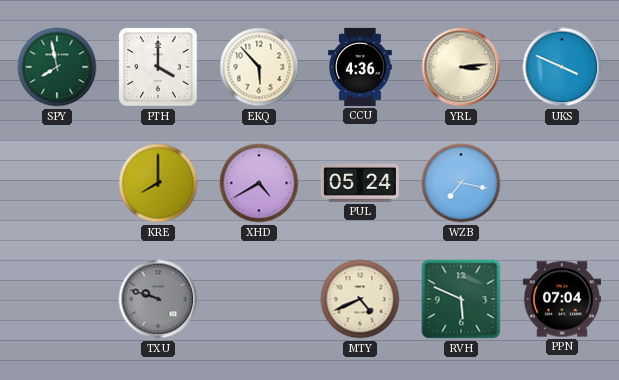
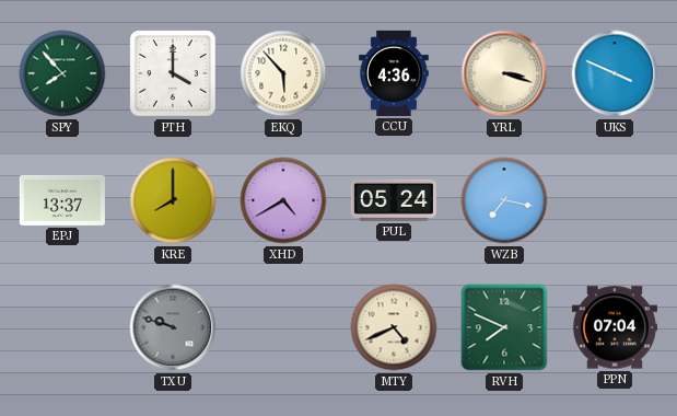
SPY: 7:58 -> 7:53
YRL: 3:14 -> 3:18
EPJ: none -> 13:37
RVH: 5:49 -> 7:49
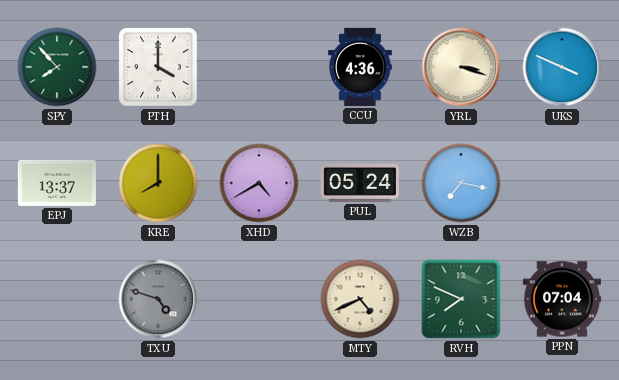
EKQ: 5:53 -> none
TXU: 9:48 -> 4:48
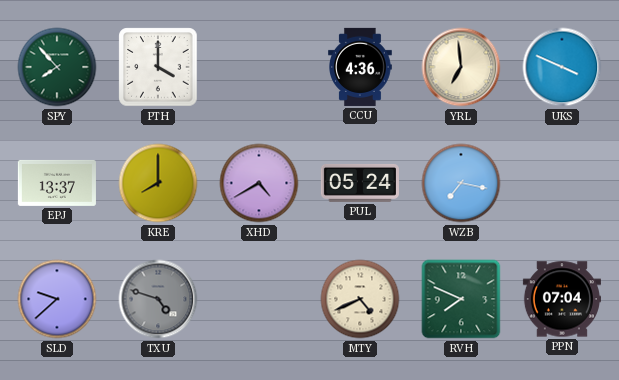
YRL: 3:18 -> 6:59
SLD: none -> 9:38
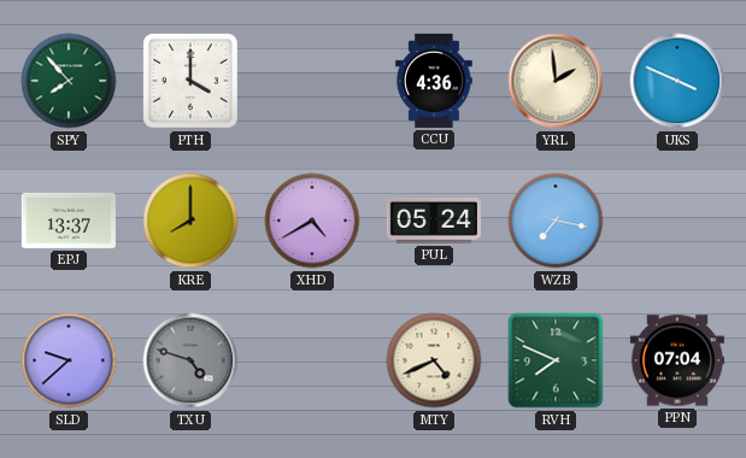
YRL: 6:59 -> 1:59
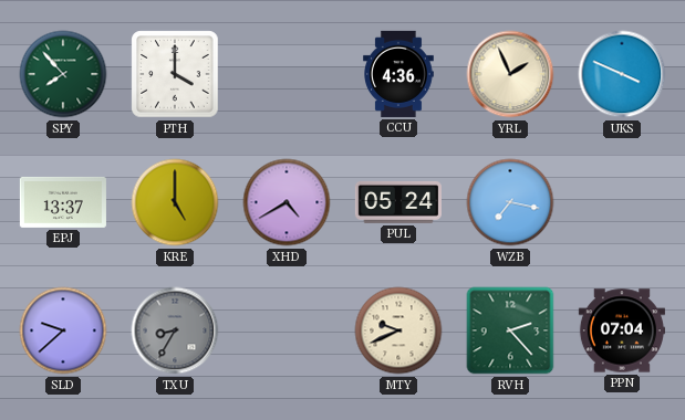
YRL: 1:59 -> 1:56
KRE: 8:00 -> 5:00
TXU: 4:48 -> 8:35
MTY: 4:41 -> 9:41
RVH: 7:49 -> 2:23
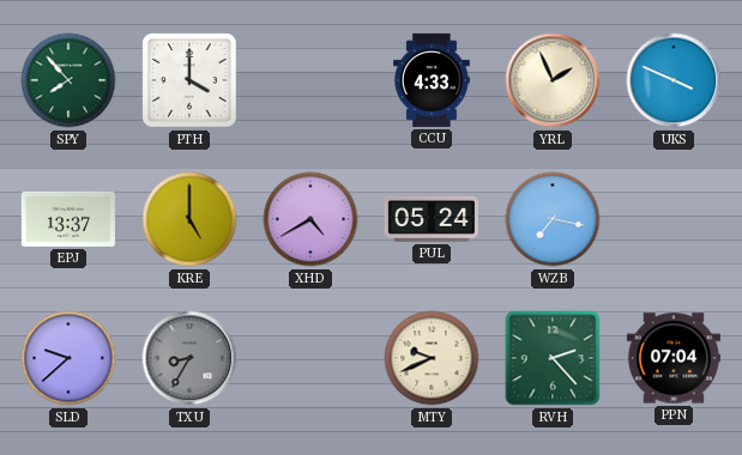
CCU: 4:36 -> 4:33
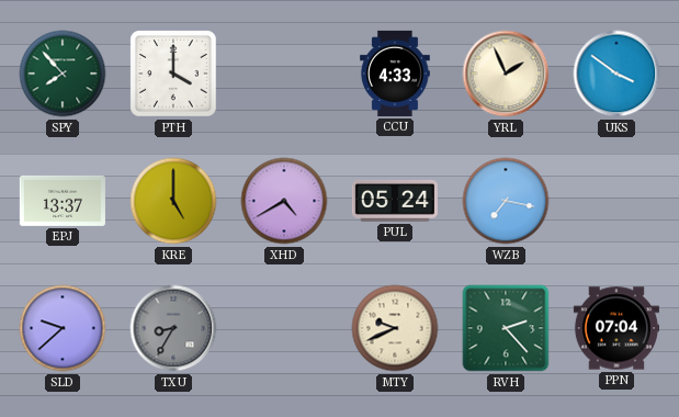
UKS: 3:49 -> 3:51
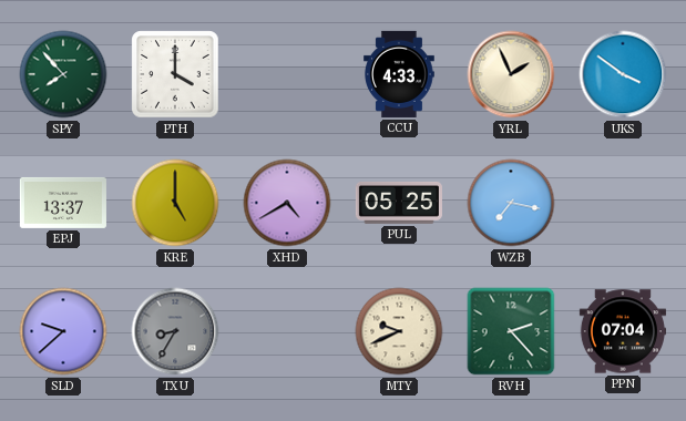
PUL: 05:24 -> 05:25
